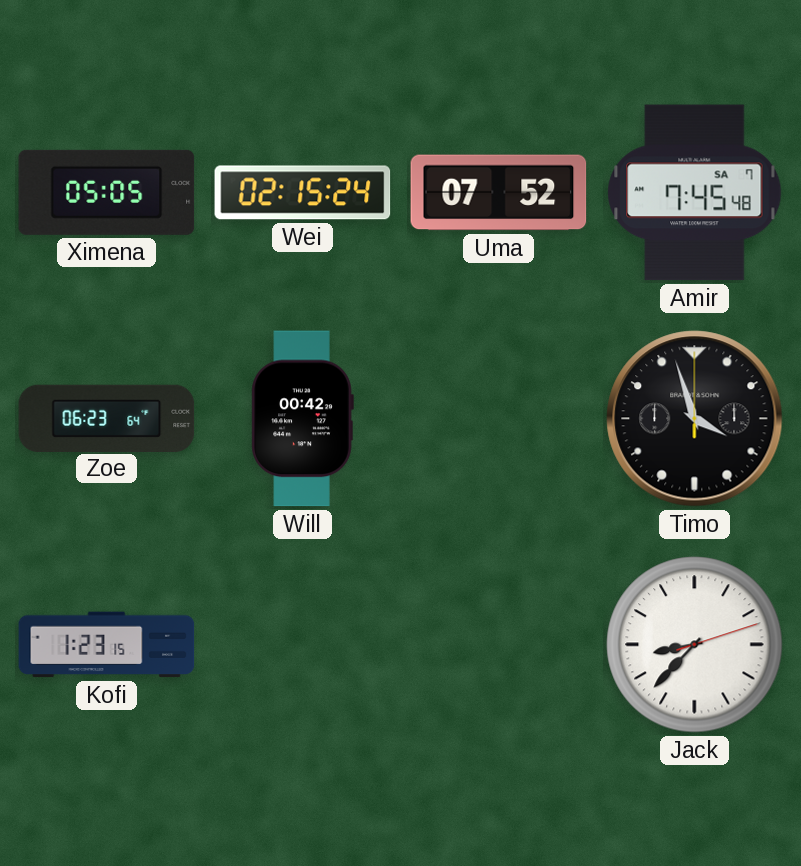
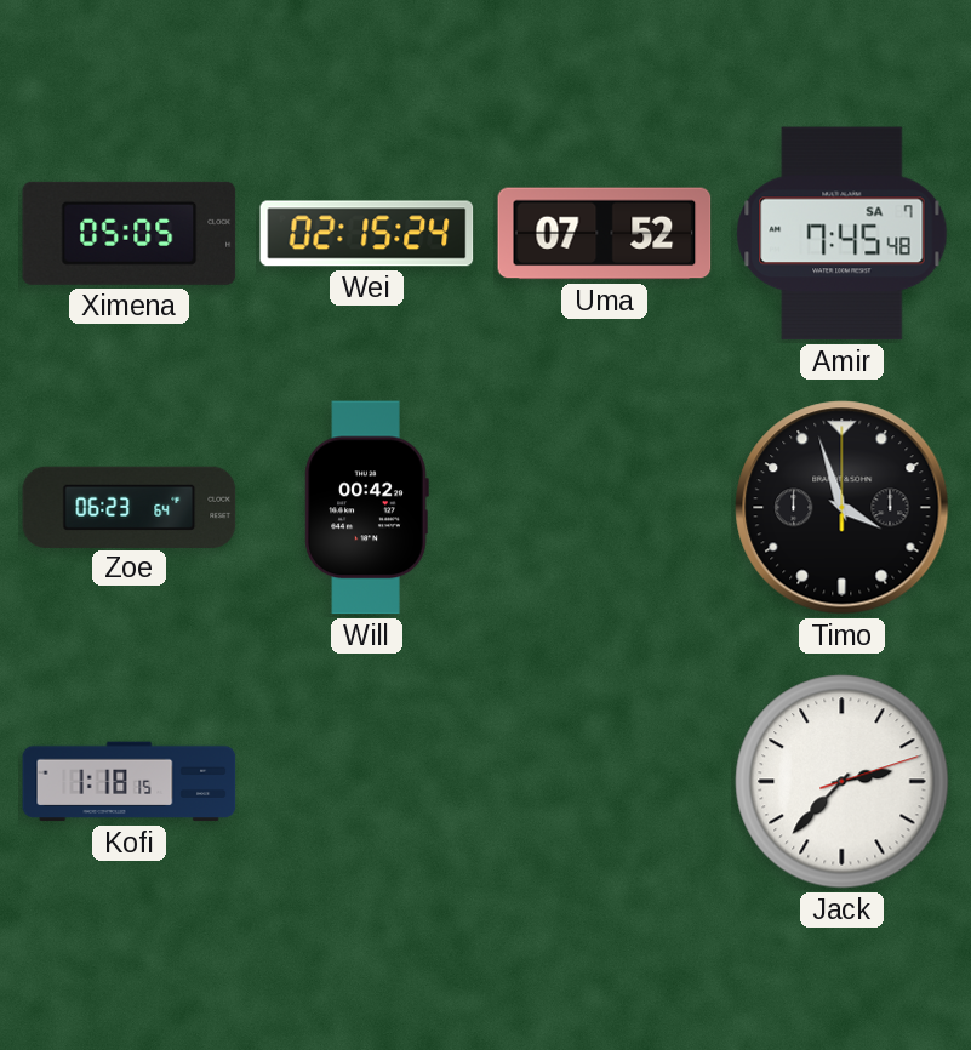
Kofi: 1:23 -> 1:18
Jack: 8:37 -> 2:37
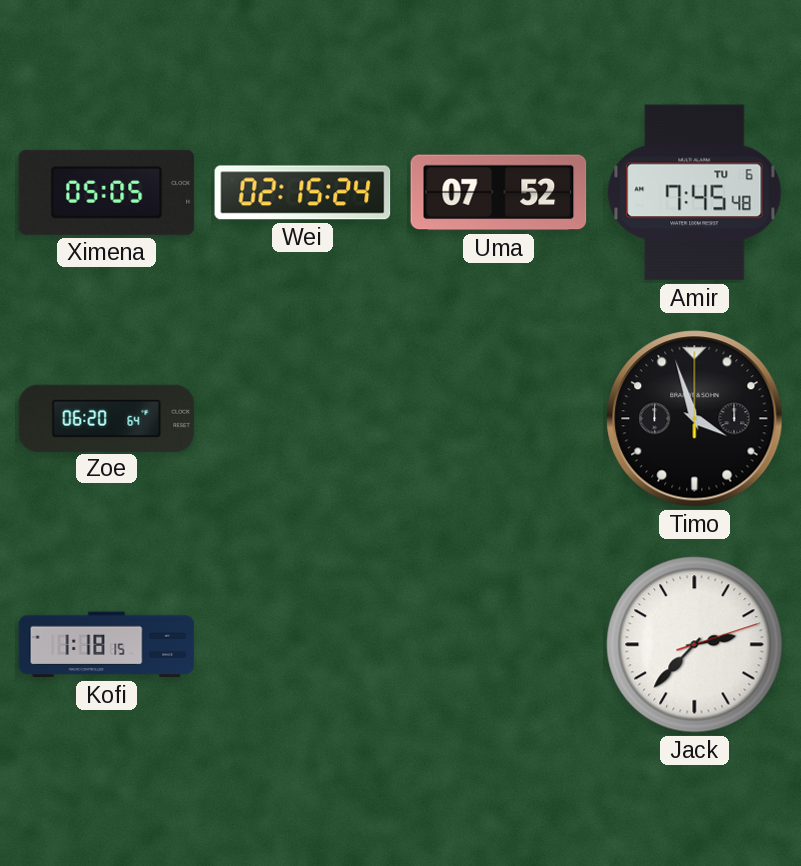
Amir date: SA 7 -> TU 6
Zoe: 06:23 -> 06:20
Will: 00:42 -> none
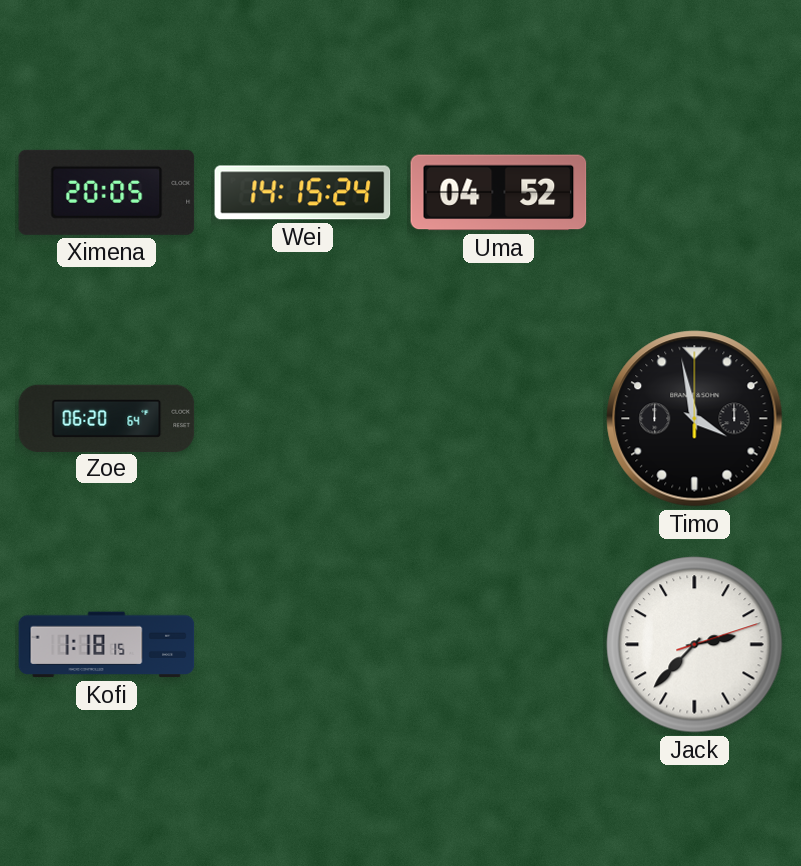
Ximena: 05:05 -> 20:05
Wei: 02:15 -> 14:15
Uma: 07:52 -> 04:52
Amir: 7:45 -> none
Timo: 3:57 -> 3:58
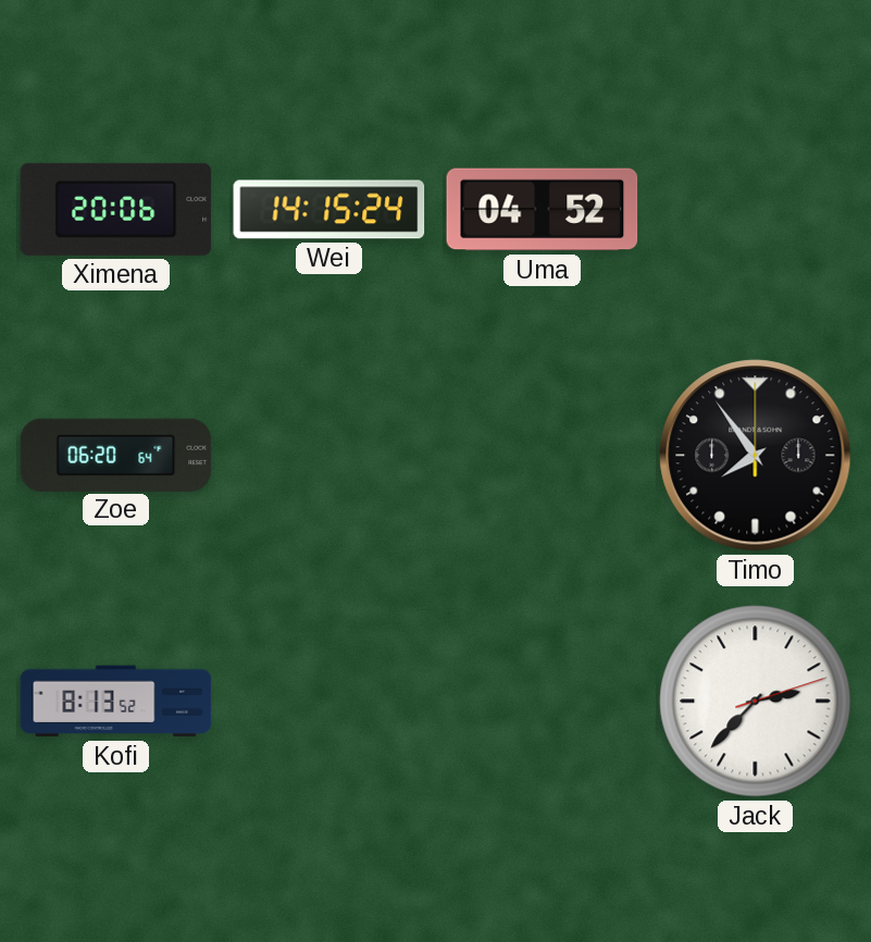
Ximena: 20:05 -> 20:06
Timo: 3:58 -> 7:54
Kofi: 1:18 -> 8:13
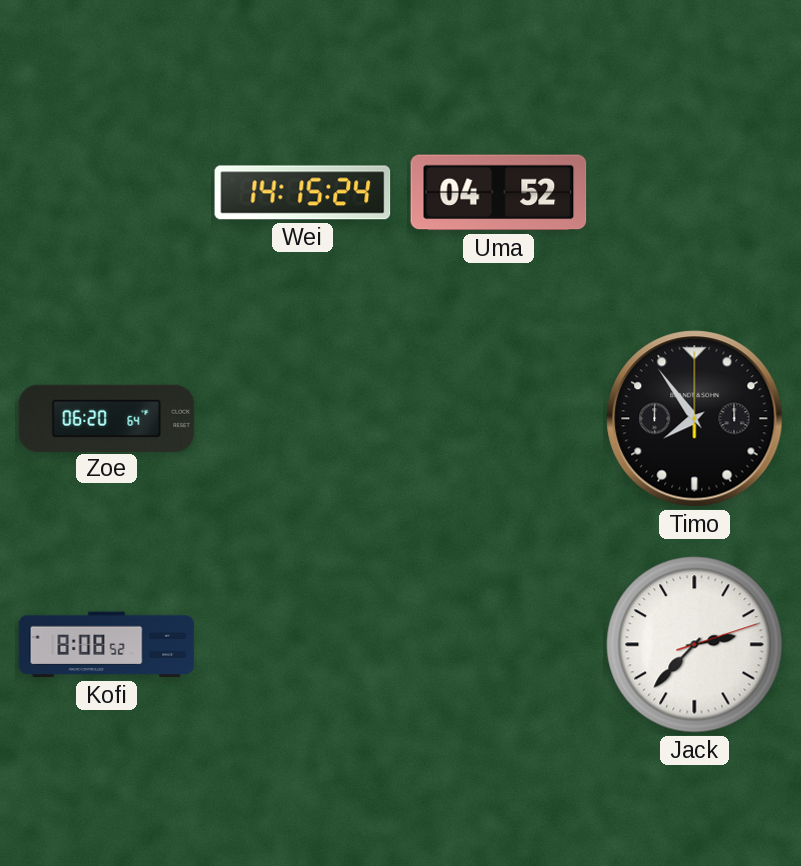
Ximena: 20:06 -> none
Kofi: 8:13 -> 8:08
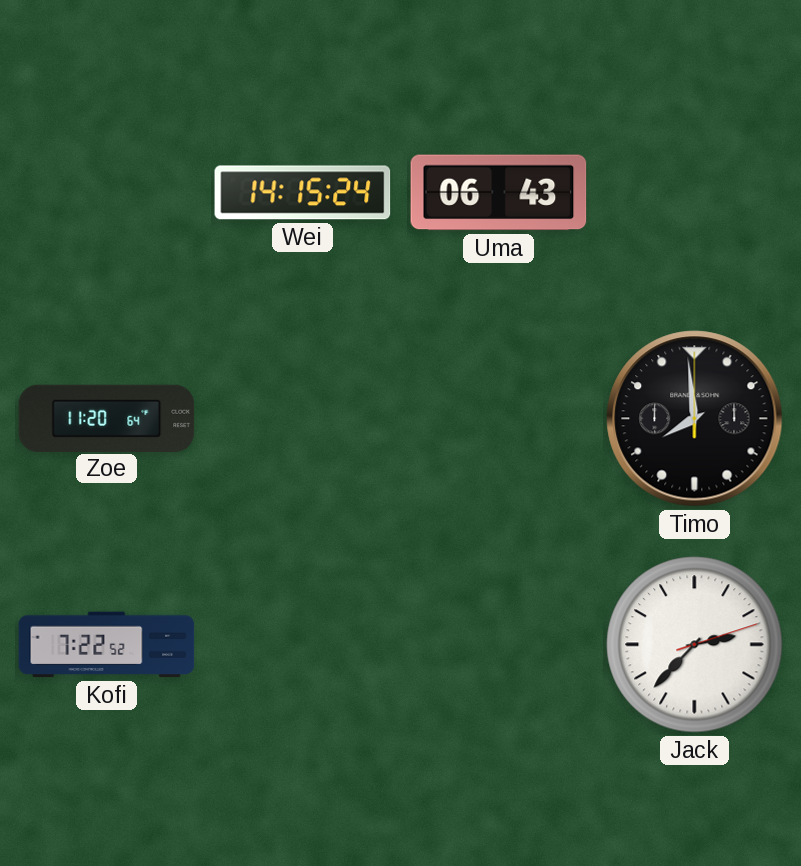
Uma: 04:52 -> 06:43
Zoe: 06:20 -> 11:20
Timo: 7:54 -> 7:59
Kofi: 8:08 -> 7:22
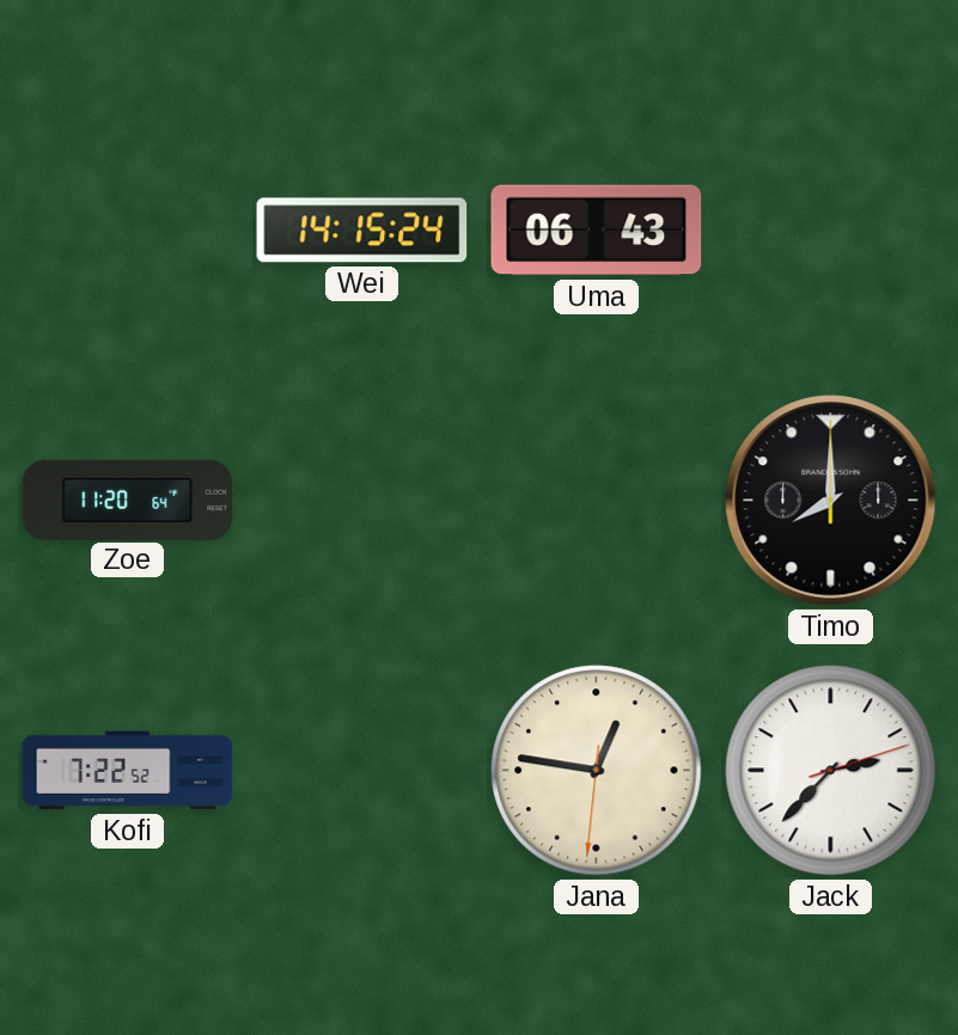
Timo: 7:59 -> 8:00
Jana: none -> 12:46
